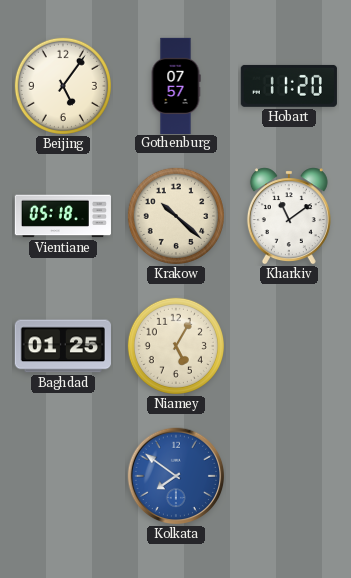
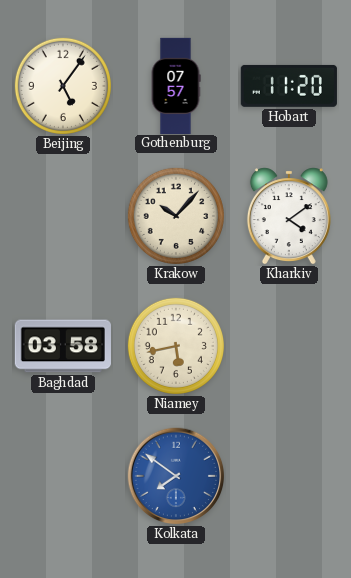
Vientiane: 05:18 -> none
Krakow: 10:22 -> 10:07
Kharkiv: 11:09 -> 4:09
Baghdad: 01:25 -> 03:58
Niamey: 5:05 -> 5:43
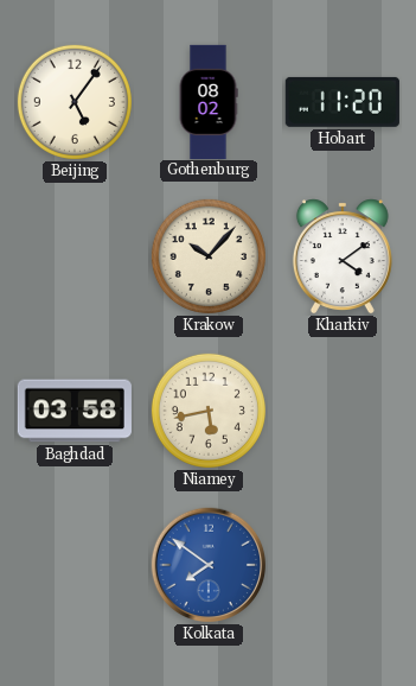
Gothenburg: 07:57 -> 08:02
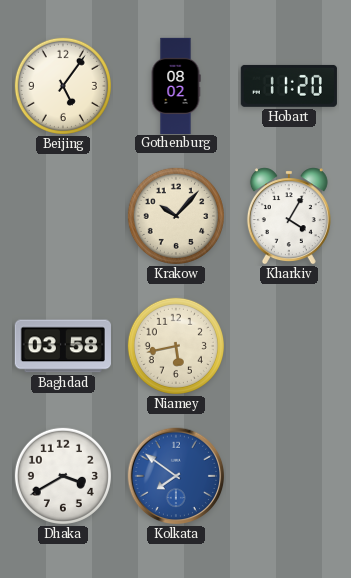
Kharkiv: 4:09 -> 4:05
Dhaka: none -> 3:40
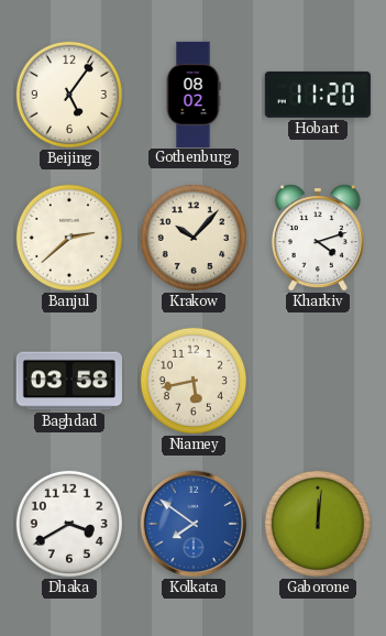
Banjul: none -> 2:38
Kharkiv: 4:05 -> 4:12
Gaborone: none -> 12:01
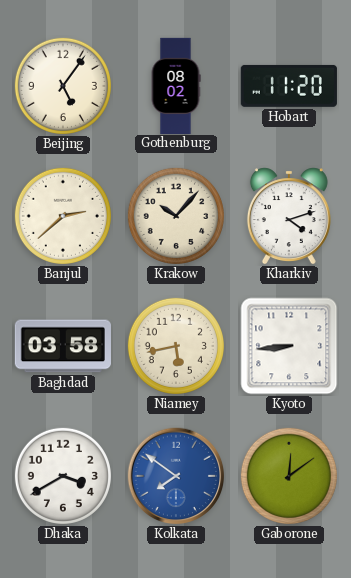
Kyoto: none -> 8:44
Gaborone: 12:01 -> 12:09
